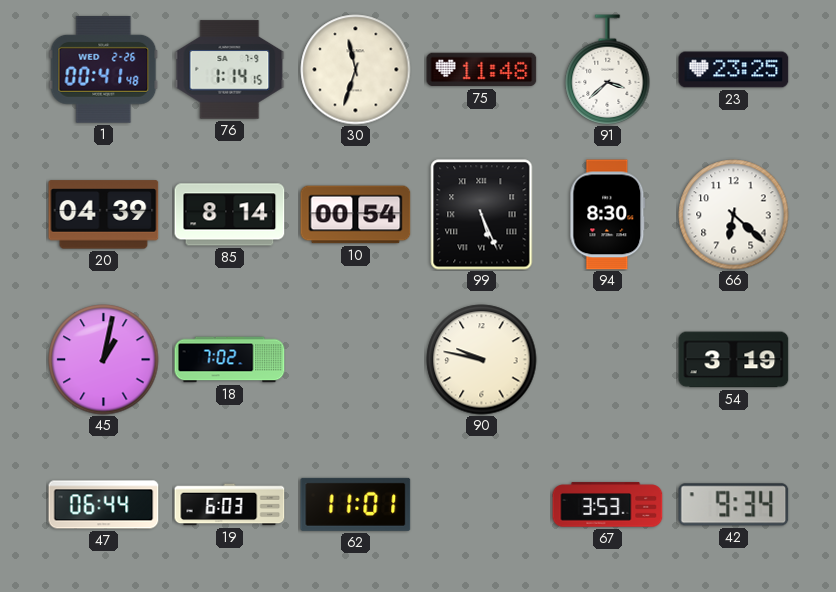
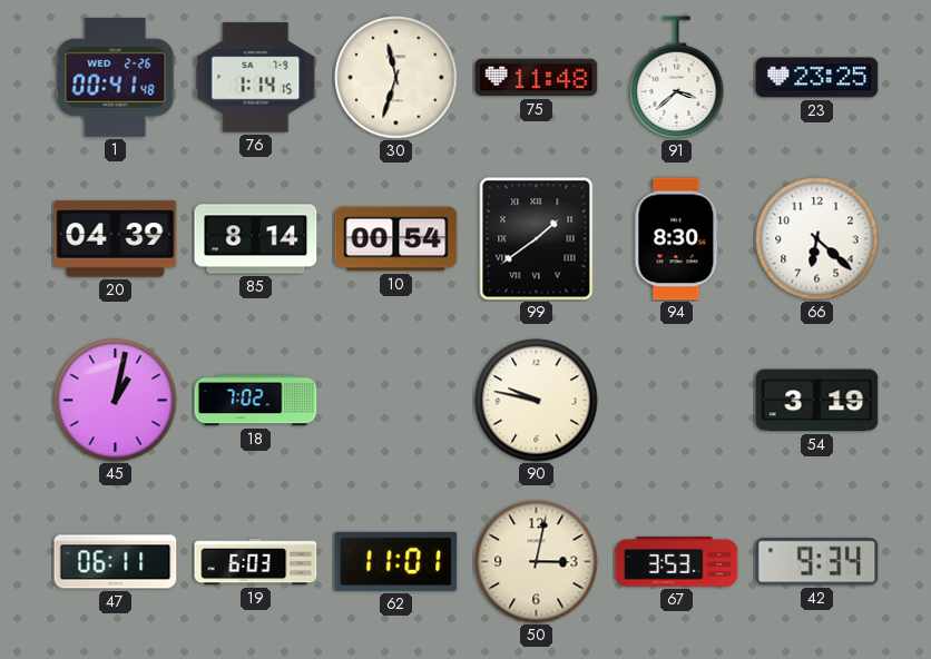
99: 5:26 -> 1:39
47: 06:44 -> 06:11
50: none -> 3:02
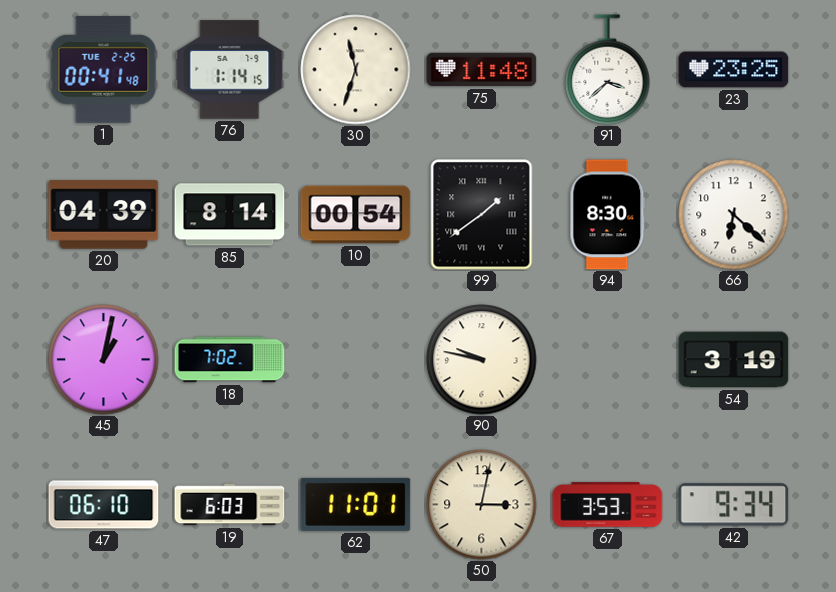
1 date: WED 2-26 -> TUE 2-25
47: 06:11 -> 06:10
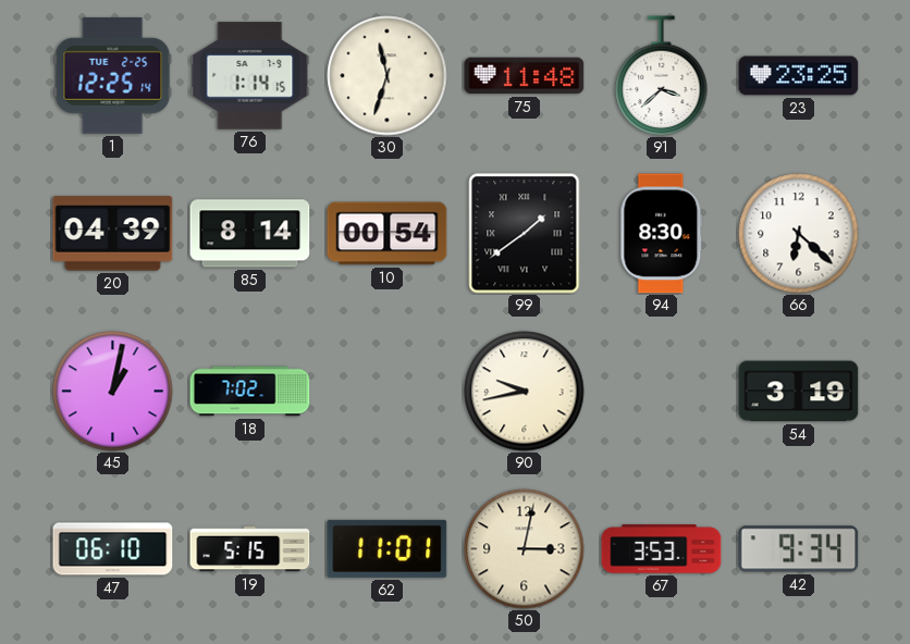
1: 00:41 -> 12:25
90: 9:47 -> 9:43
19: 6:03 -> 5:15
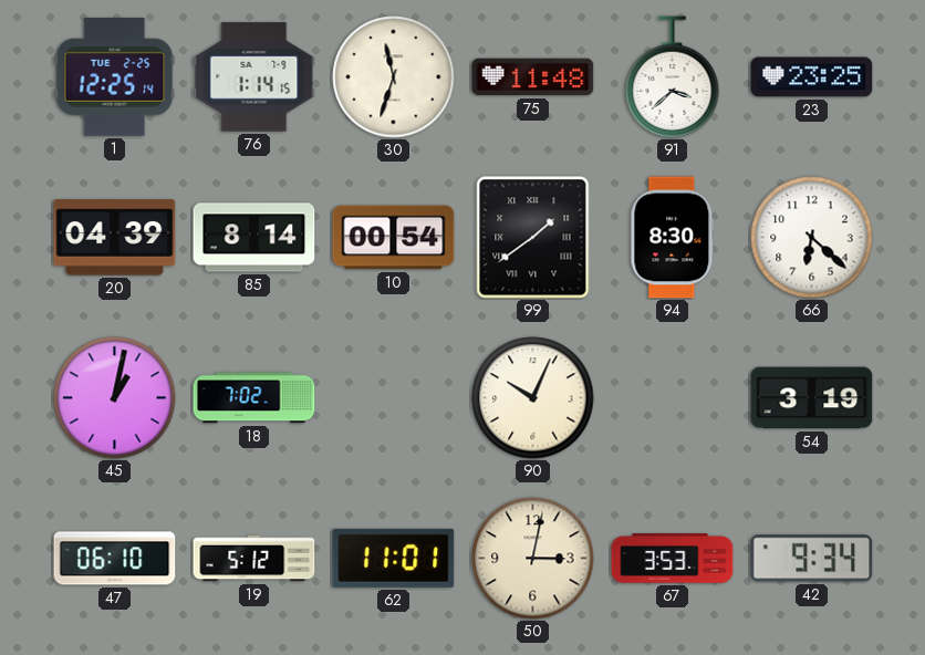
90: 9:43 -> 10:04
19: 5:15 -> 5:12
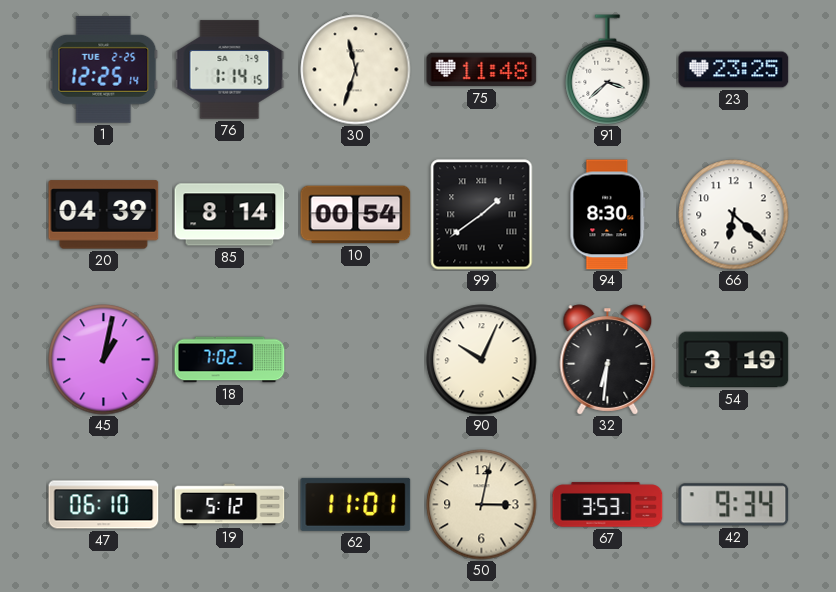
32: none -> 6:31
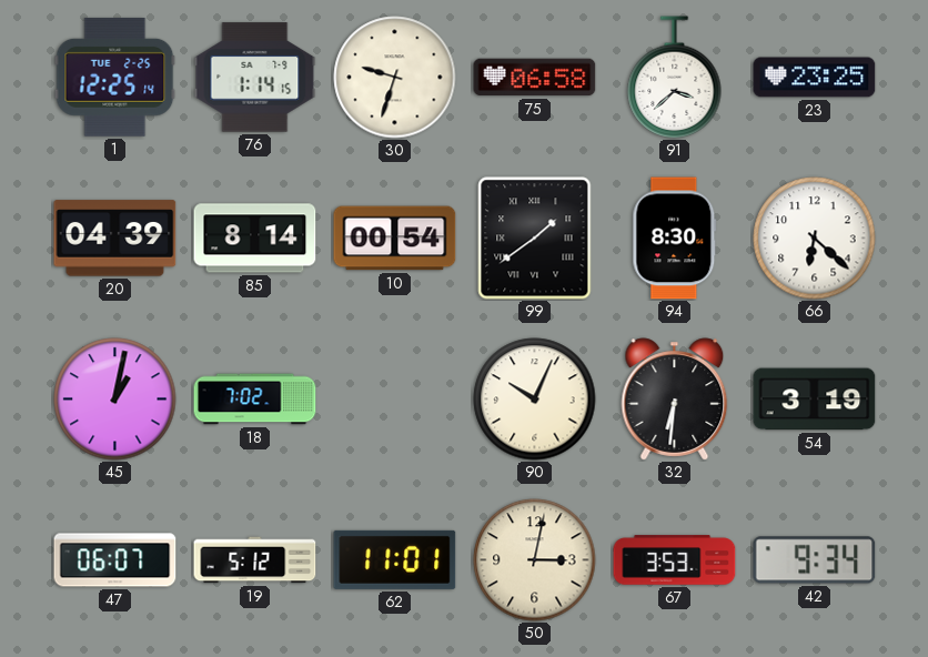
30: 11:33 -> 9:33
75: 11:48 -> 06:58
47: 06:10 -> 06:07
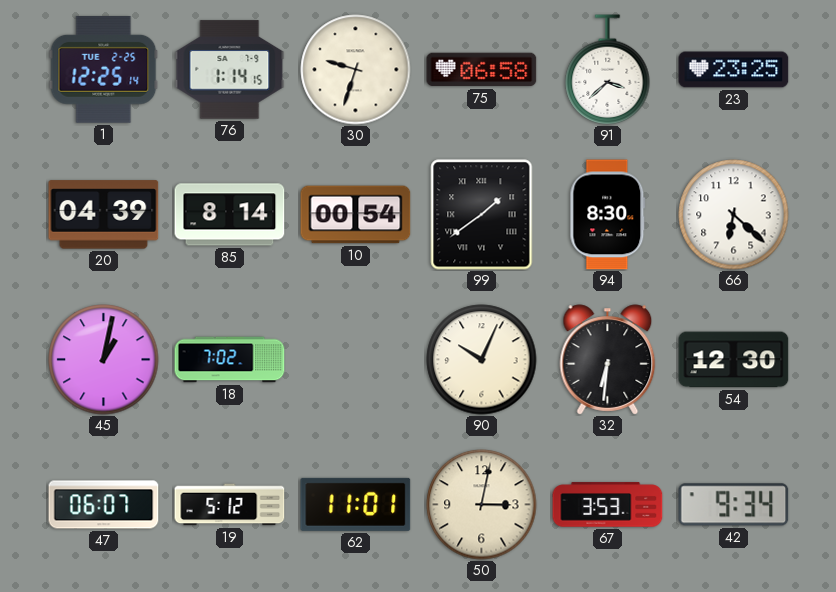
54: 3:19 -> 12:30
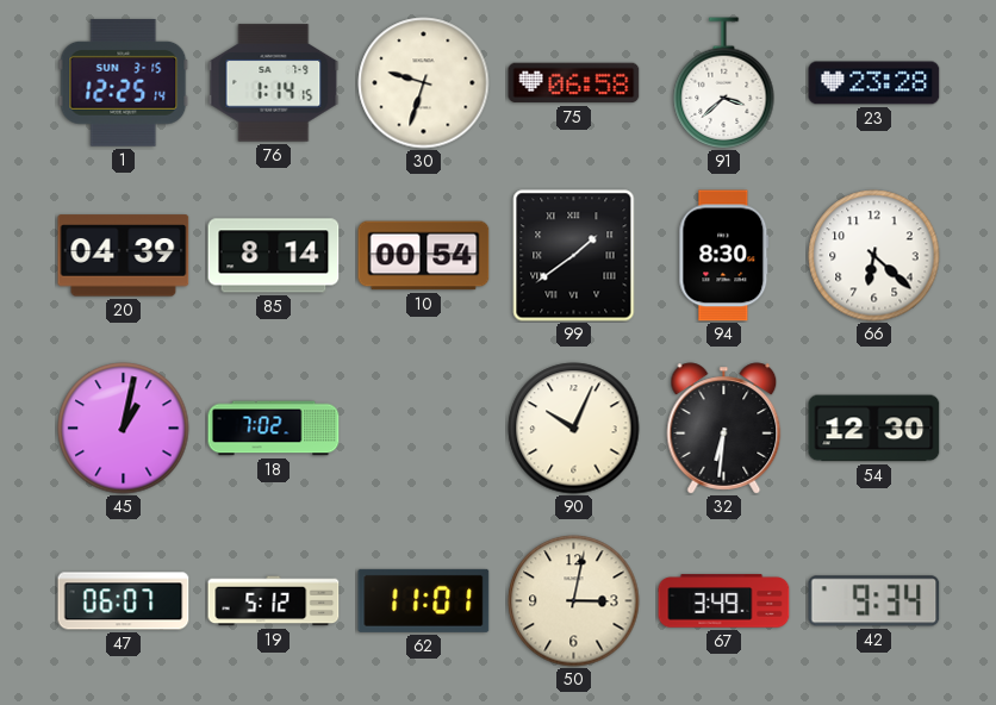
1 date: TUE 2-25 -> SUN 3-15
23: 23:25 -> 23:28
67: 3:53 -> 3:49
